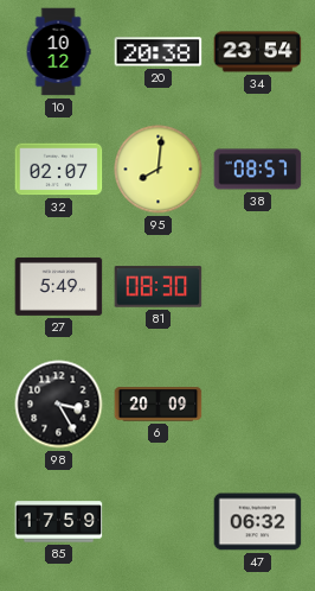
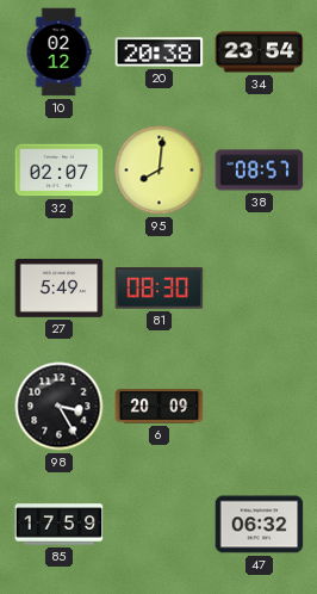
10: 10:12 -> 02:12
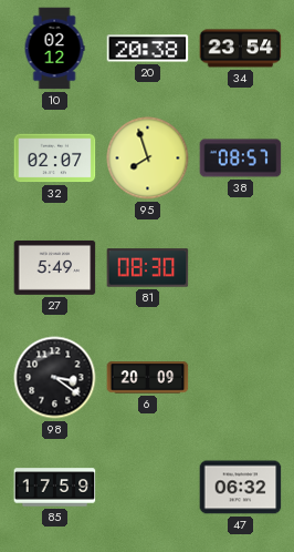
95: 8:01 -> 7:57
98: 3:25 -> 3:21
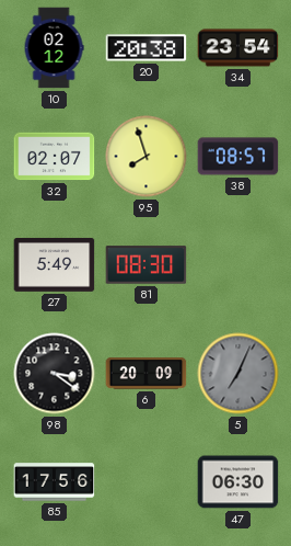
5: none -> 7:04
85: 17:59 -> 17:56
47: 06:32 -> 06:30
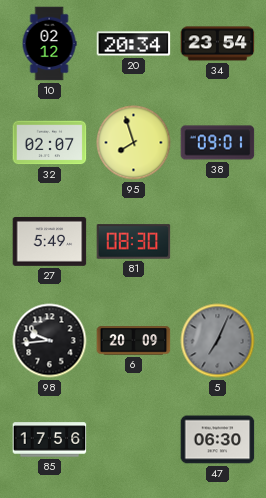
20: 20:38 -> 20:34
38: 08:57 -> 09:01
98: 3:21 -> 9:44
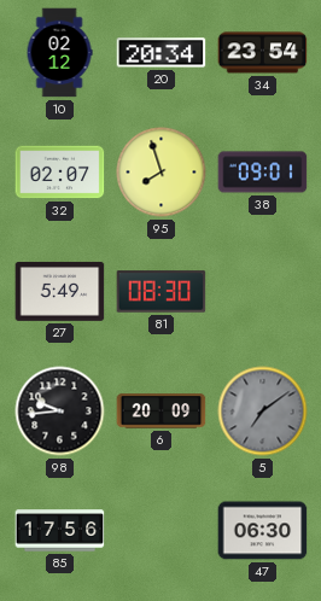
5: 7:04 -> 7:09
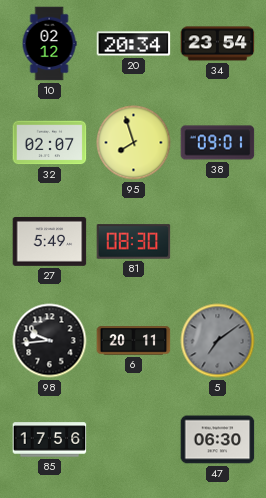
6: 20:09 -> 20:11
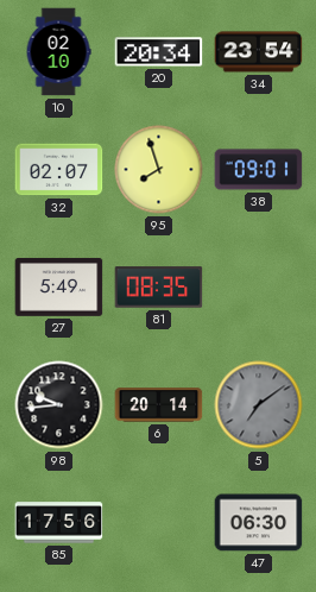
10: 02:12 -> 02:10
81: 08:30 -> 08:35
6: 20:11 -> 20:14
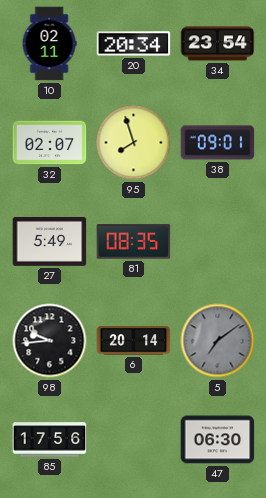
10: 02:10 -> 02:11
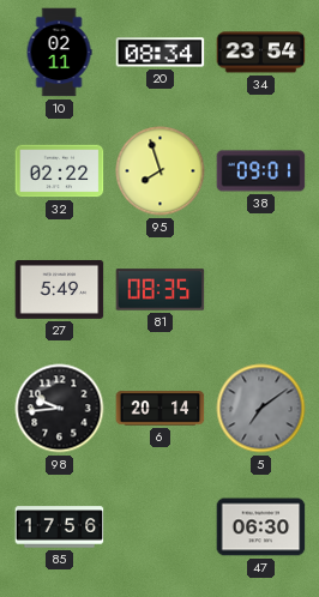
20: 20:34 -> 08:34
32: 02:07 -> 02:22
